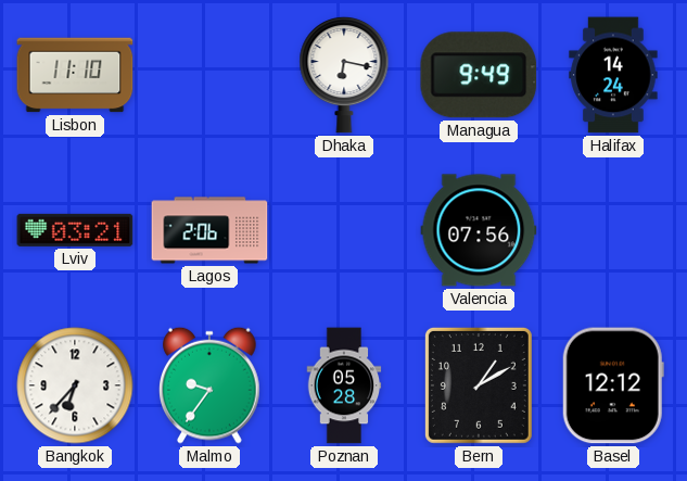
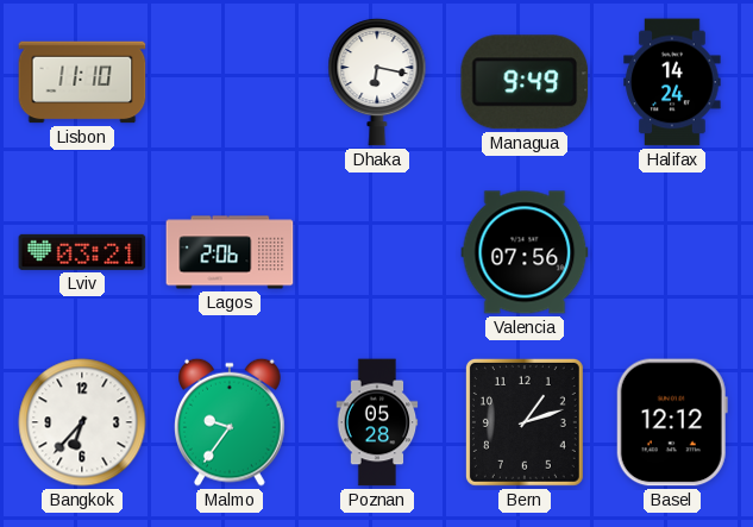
Bern: 1:10 -> 1:12
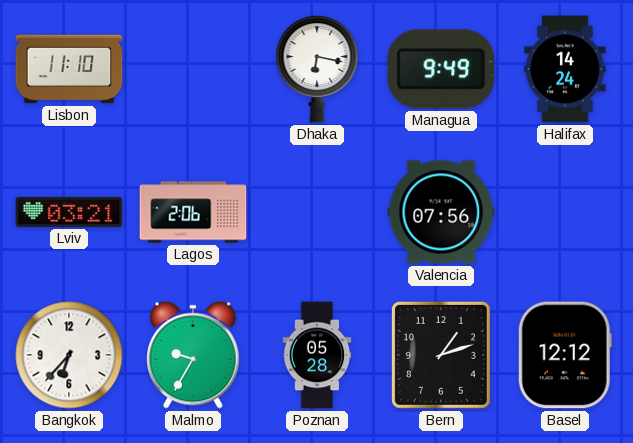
Malmo: 9:36 -> 9:35
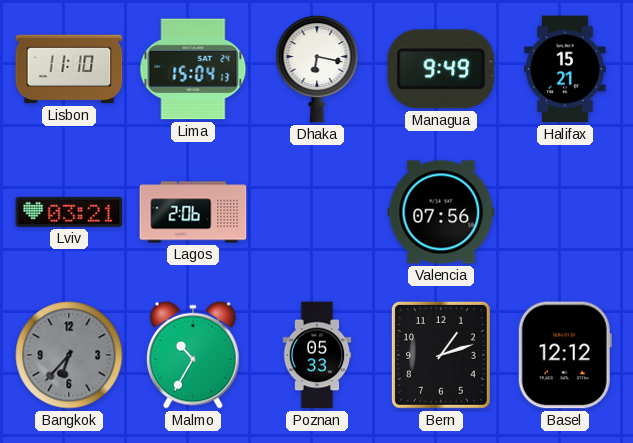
Lima: none -> 15:04
Halifax: 14:24 -> 15:21
Bangkok dial: white -> grey
Malmo: 9:35 -> 10:35
Poznan: 05:28 -> 05:33
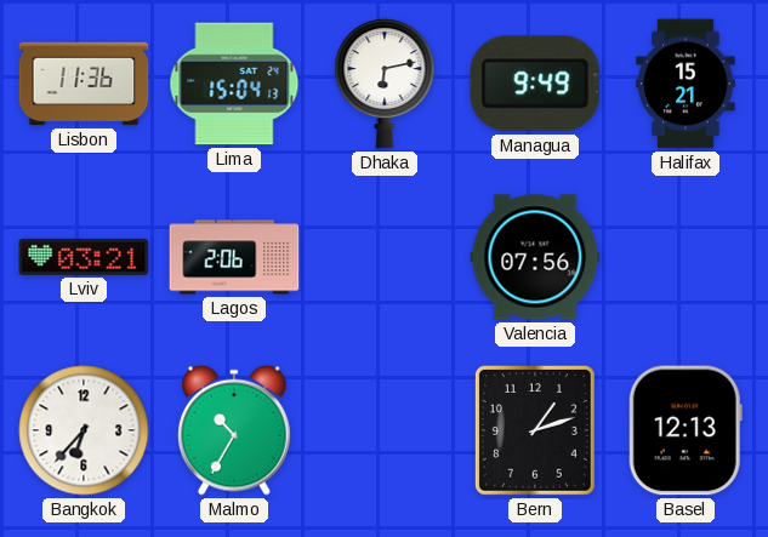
Lisbon: 11:10 -> 11:36
Dhaka: 6:17 -> 6:13
Bangkok dial: grey -> white
Poznan: 05:33 -> none
Basel: 12:12 -> 12:13
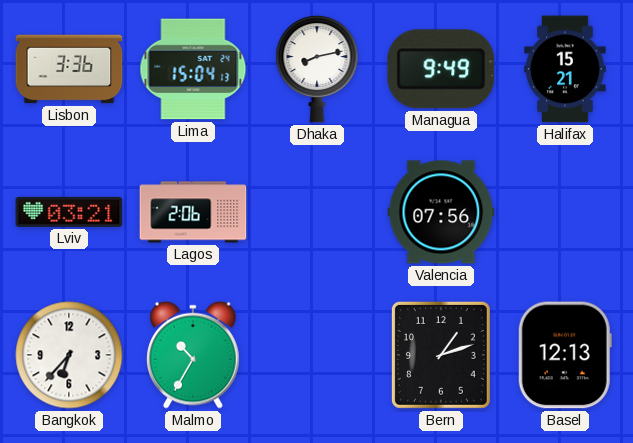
Lisbon: 11:36 -> 3:36
Dhaka: 6:13 -> 8:13
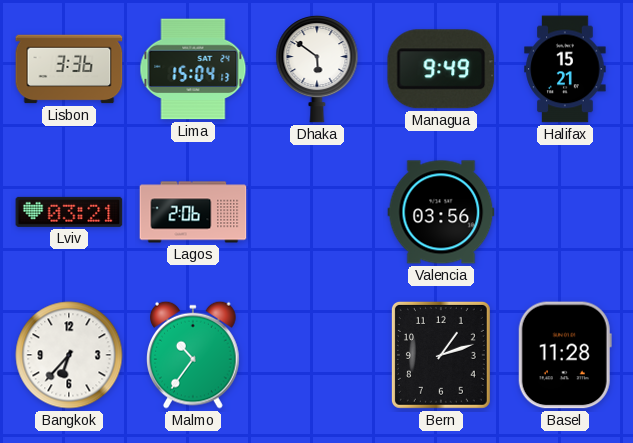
Dhaka: 8:13 -> 5:51
Valencia: 07:56 -> 03:56
Malmo: 10:35 -> 10:36
Basel: 12:13 -> 11:28
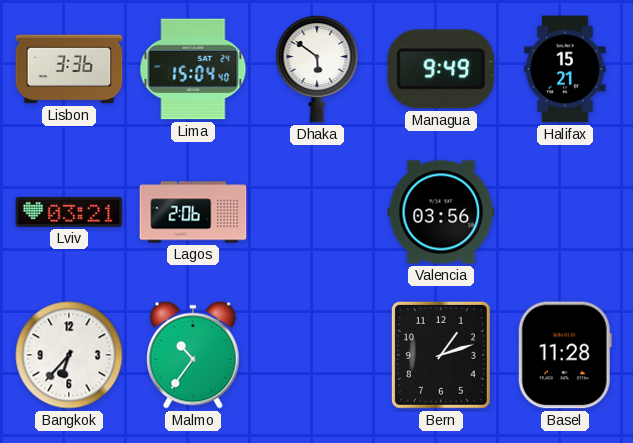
Lima: 15:04:13 -> 15:04:40
